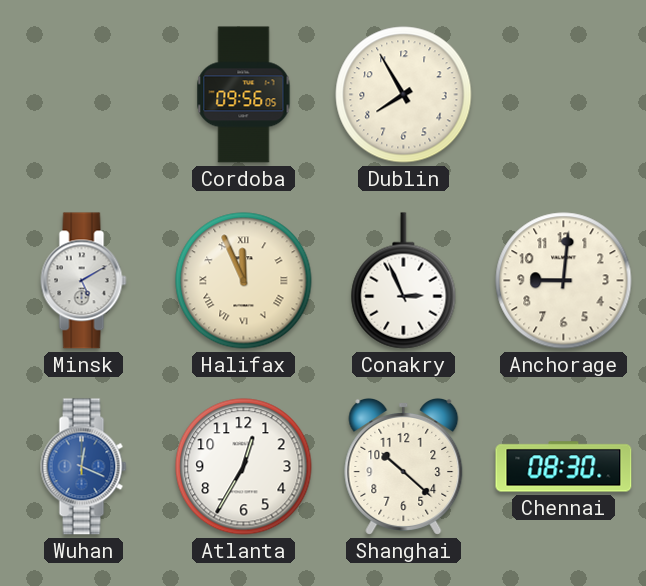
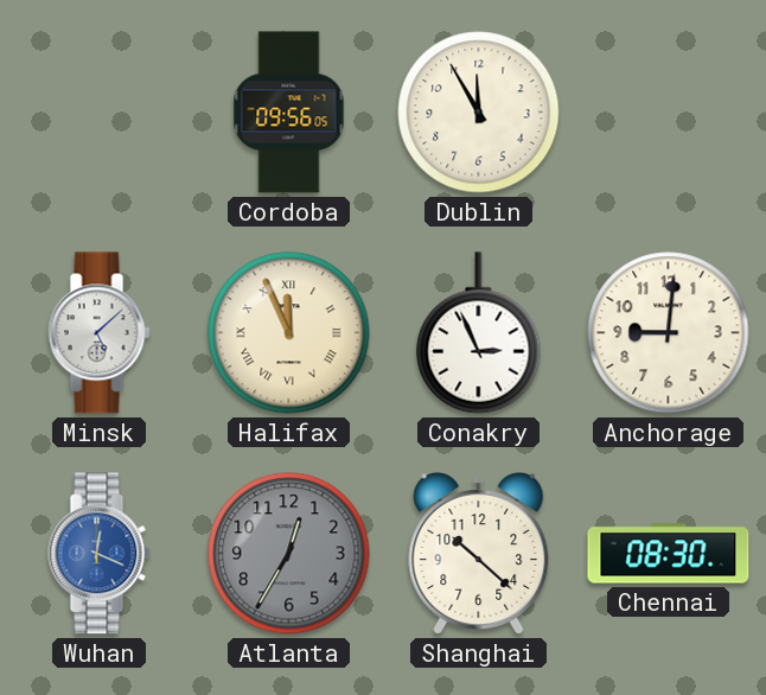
Dublin: 7:55 -> 11:55
Minsk: 5:10 -> 5:08
Atlanta dial: white -> grey
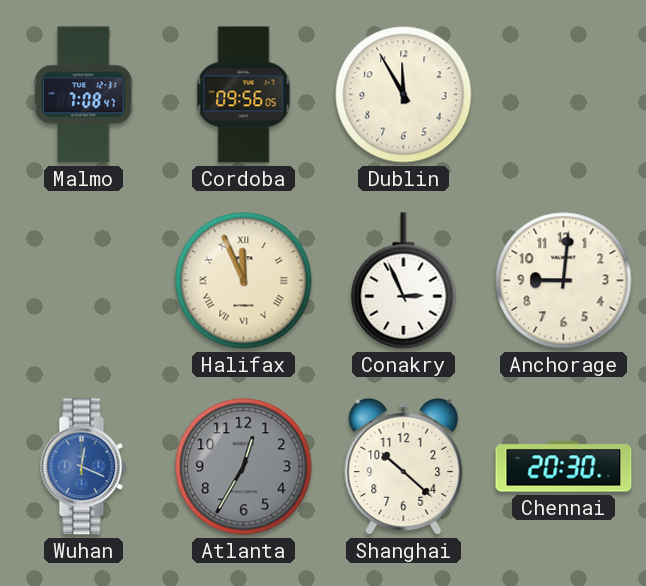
Malmo: none -> 7:08
Minsk: 5:08 -> none
Chennai: 08:30 -> 20:30
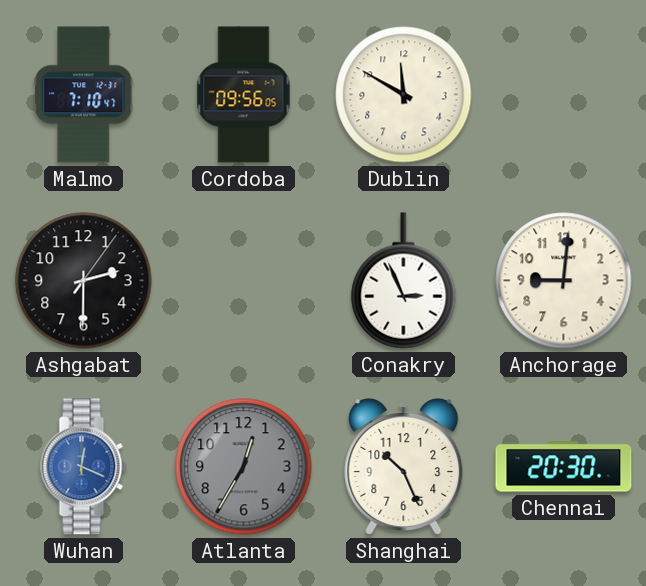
Malmo: 7:08 -> 7:10
Dublin: 11:55 -> 11:50
Ashgabat: none -> 2:30
Halifax: 11:56 -> none
Shanghai: 10:22 -> 10:26
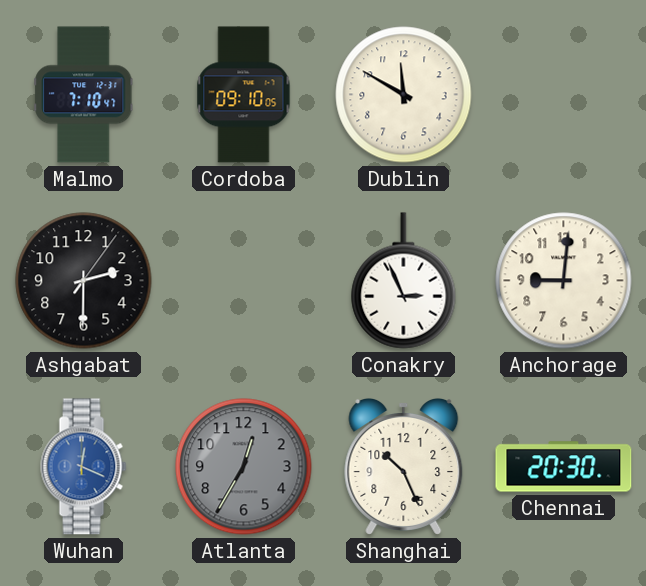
Cordoba: 09:56 -> 09:10
